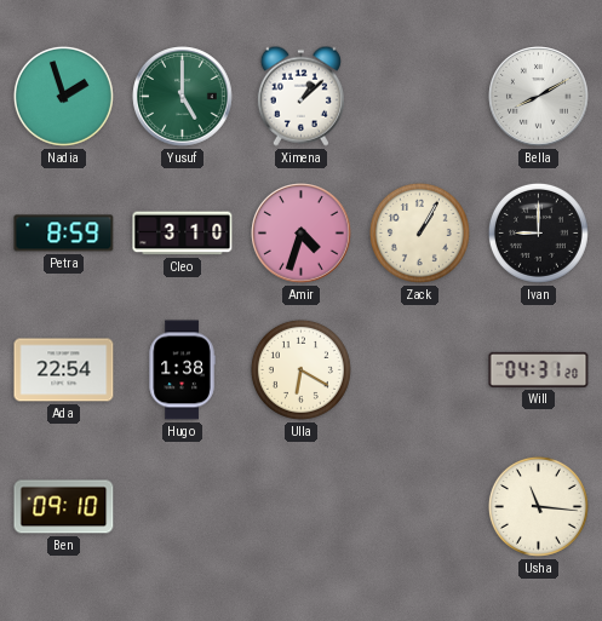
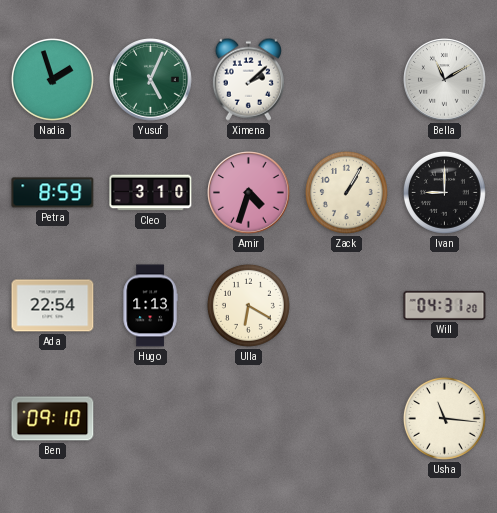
Yusuf: 5:00 -> 5:04
Ximena: 1:08 -> 2:08
Bella: 8:10 -> 11:10
Hugo: 1:38 -> 1:13
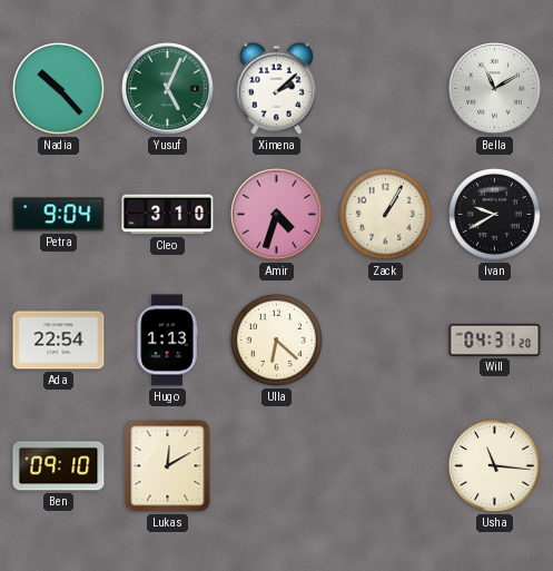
Nadia: 1:57 -> 10:23
Petra: 8:59 -> 9:04
Ivan: 9:00 -> 9:40
Ulla: 6:20 -> 6:22
Lukas: none -> 12:10
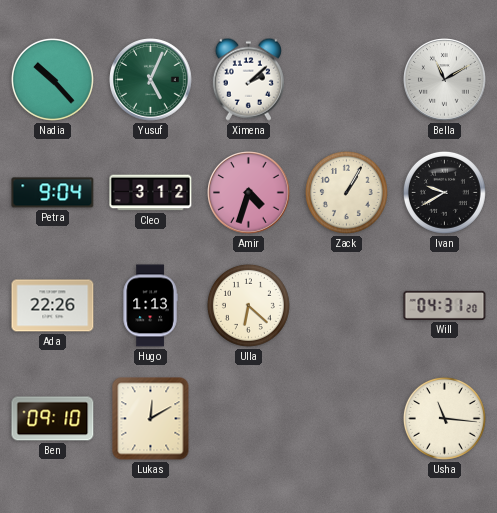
Cleo: 3:10 -> 3:12
Ada: 22:54 -> 22:26
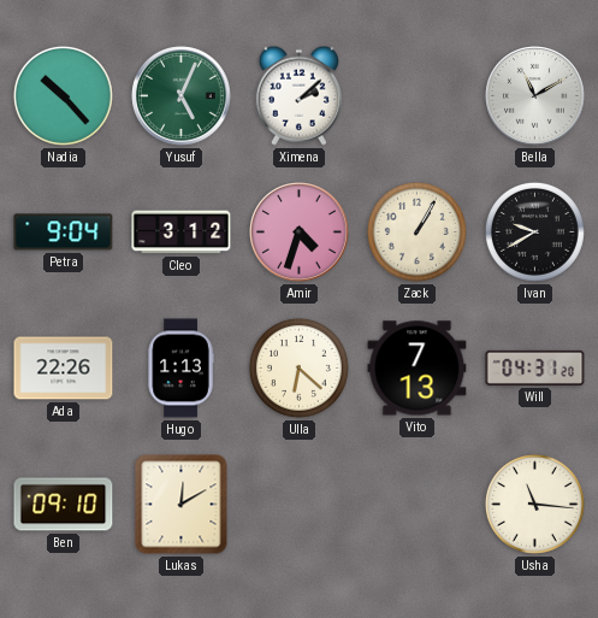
Vito: none -> 7:13
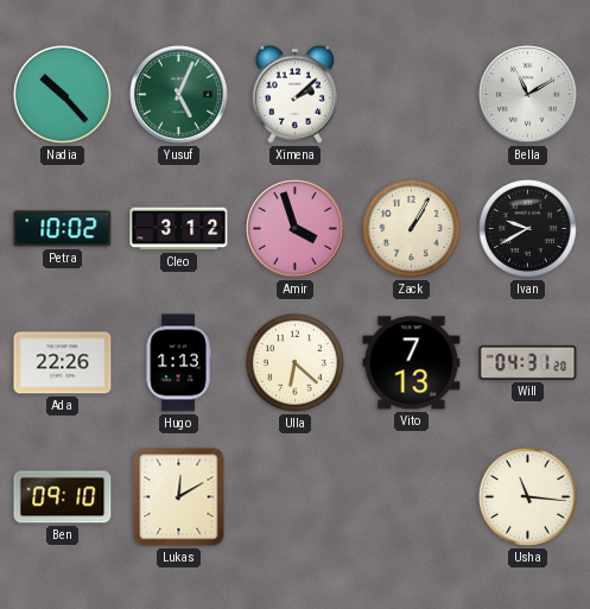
Petra: 9:04 -> 10:02
Amir: 4:33 -> 3:57
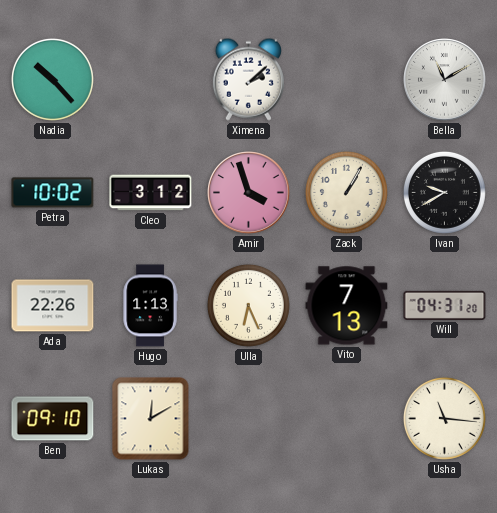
Yusuf: 5:04 -> none
Ulla: 6:22 -> 6:26
